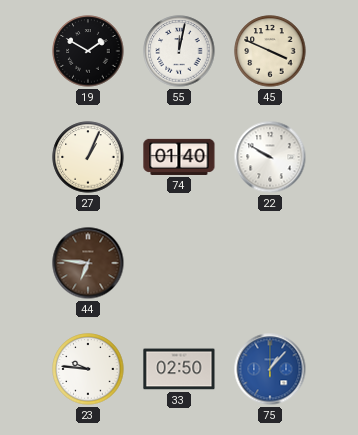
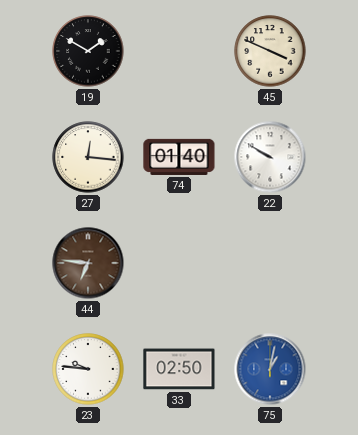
55: 12:02 -> none
27: 1:04 -> 12:16
75: 1:07 -> 1:02
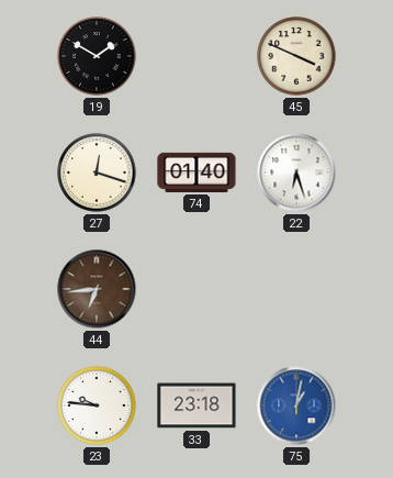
27: 12:16 -> 12:18
22: 9:50 -> 6:27
44: 6:46 -> 6:44
33: 02:50 -> 23:18
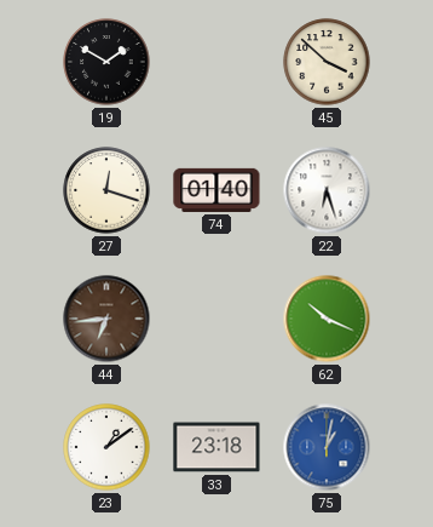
45: 3:49 -> 3:52
62: none -> 10:19
23: 9:46 -> 1:09
